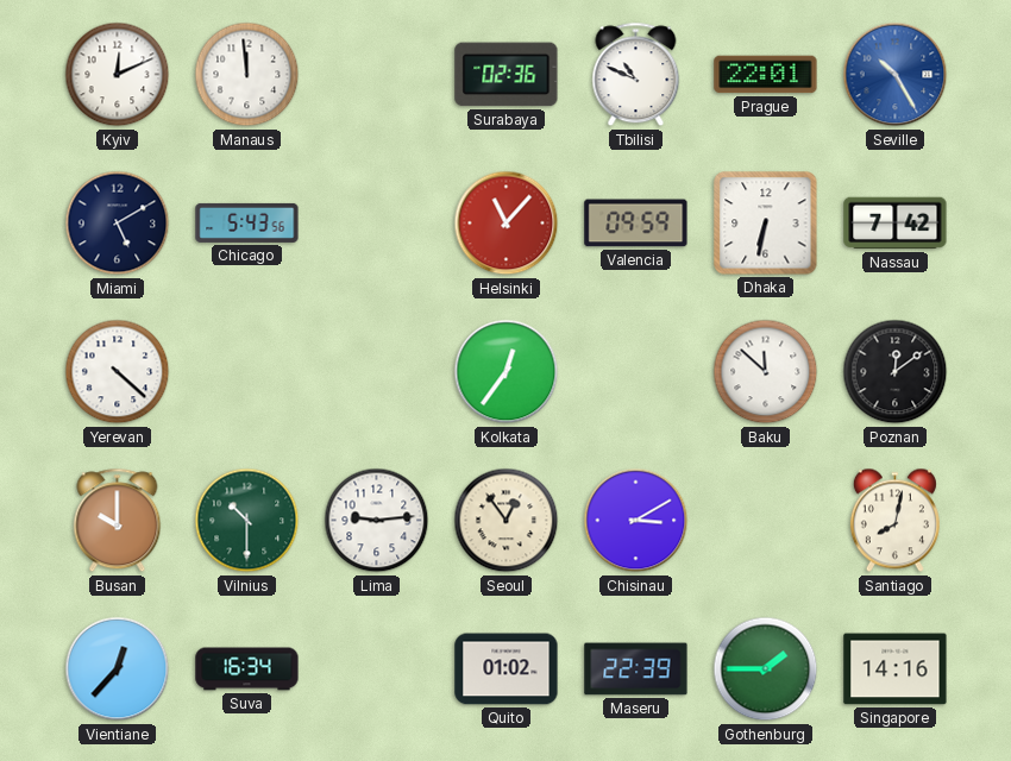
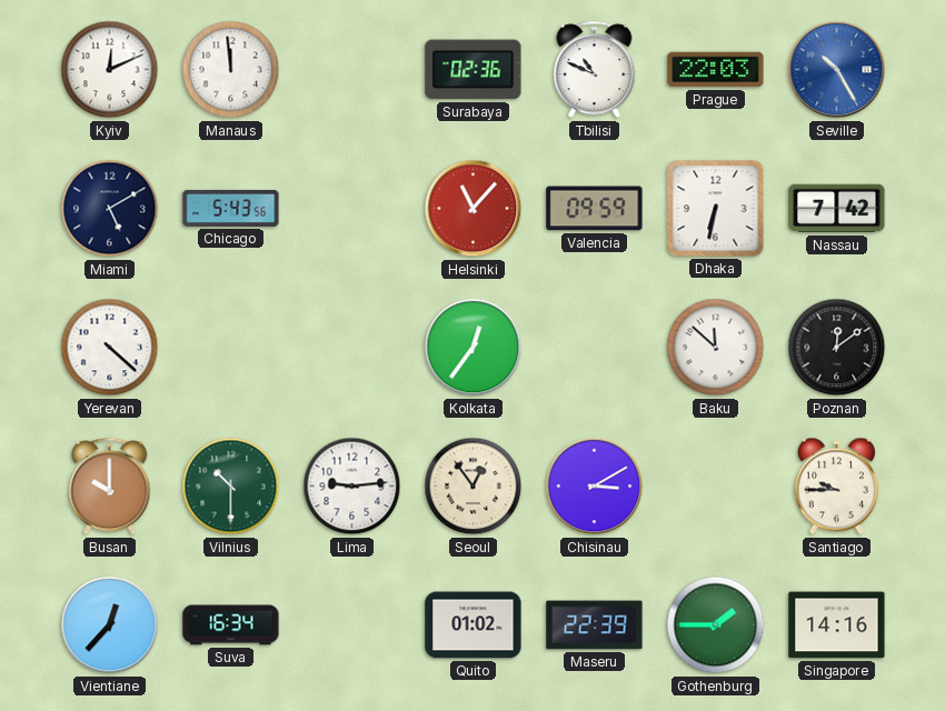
Prague: 22:01 -> 22:03
Santiago: 8:02 -> 9:45
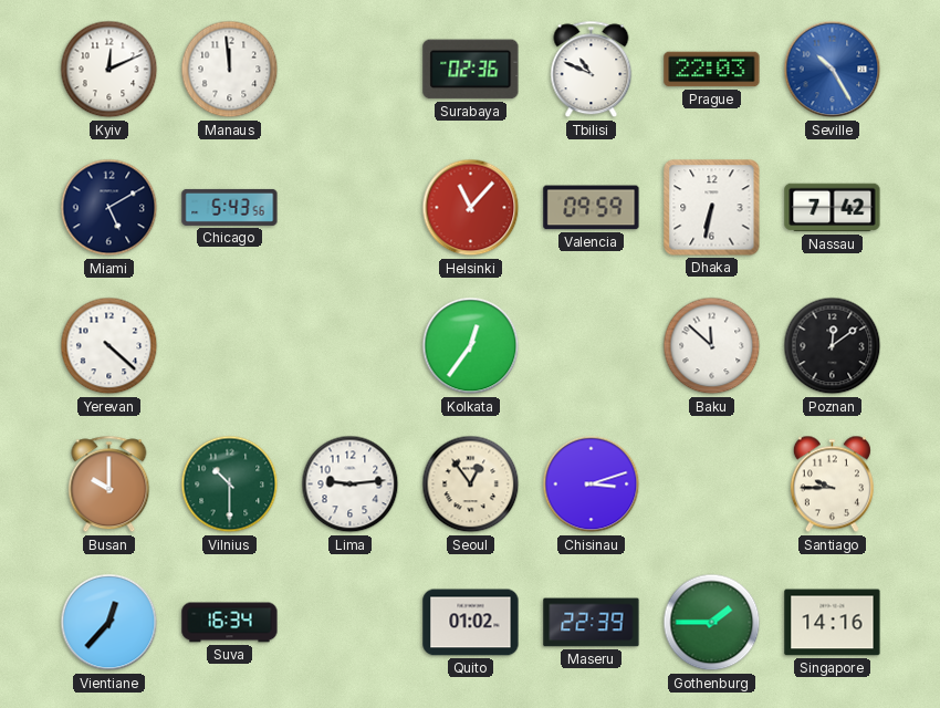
Chisinau: 3:10 -> 3:12
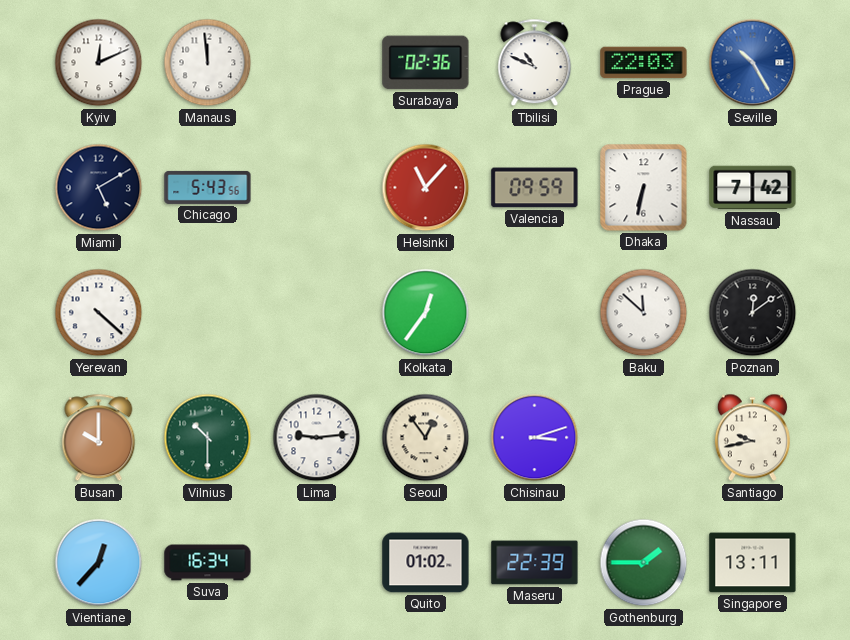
Santiago: 9:45 -> 9:43
Singapore: 14:16 -> 13:11
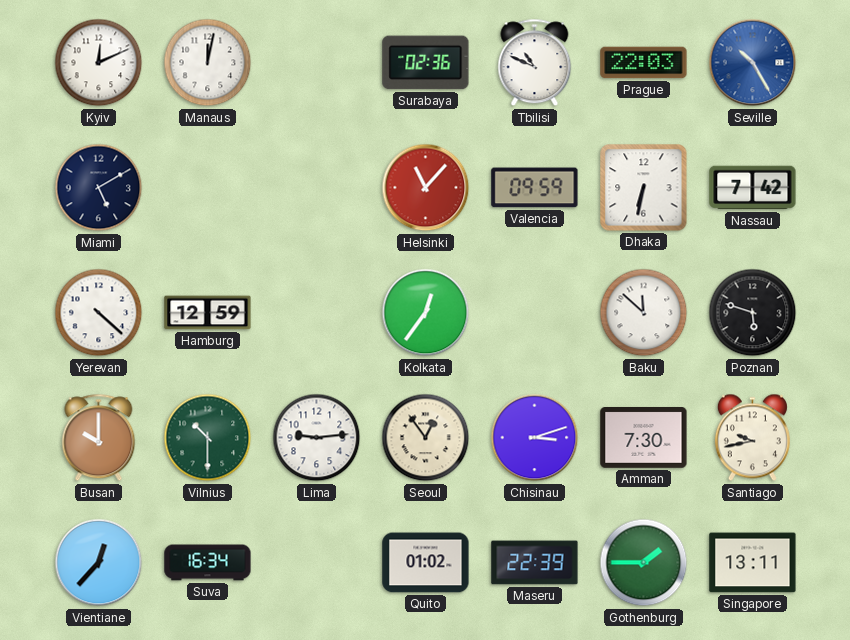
Manaus: 11:59 -> 12:02
Chicago: 5:43 -> none
Hamburg: none -> 12:59
Poznan: 12:09 -> 5:48
Amman: none -> 7:30
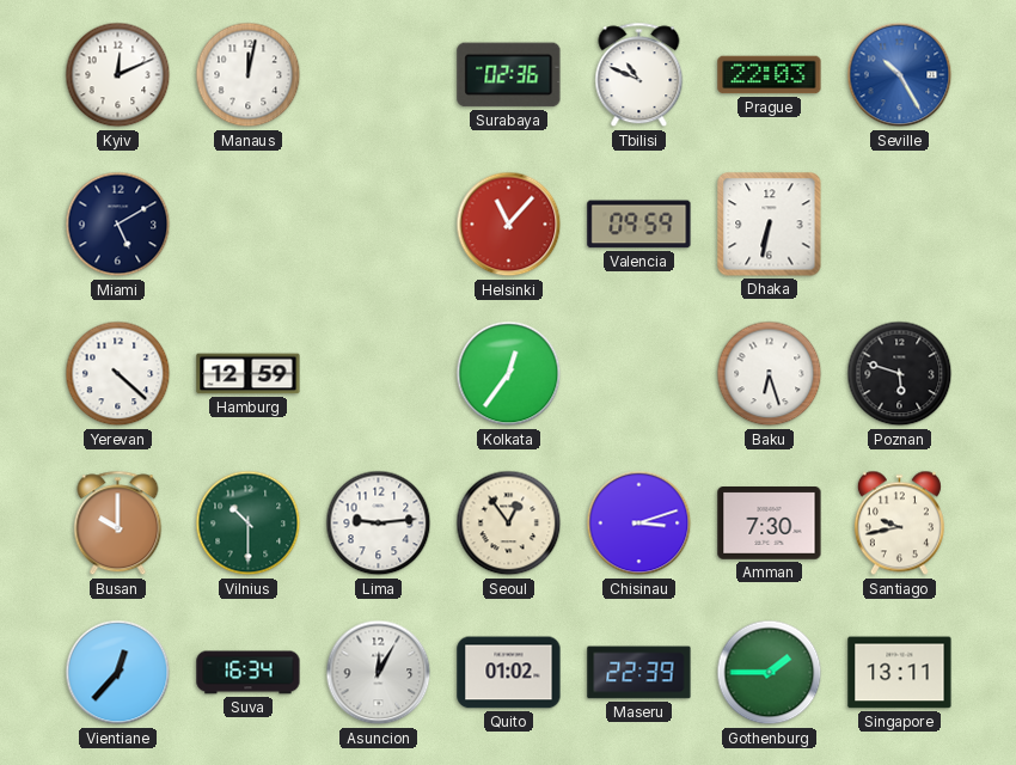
Nassau: 7:42 -> none
Baku: 11:52 -> 6:27
Asuncion: none -> 12:05
